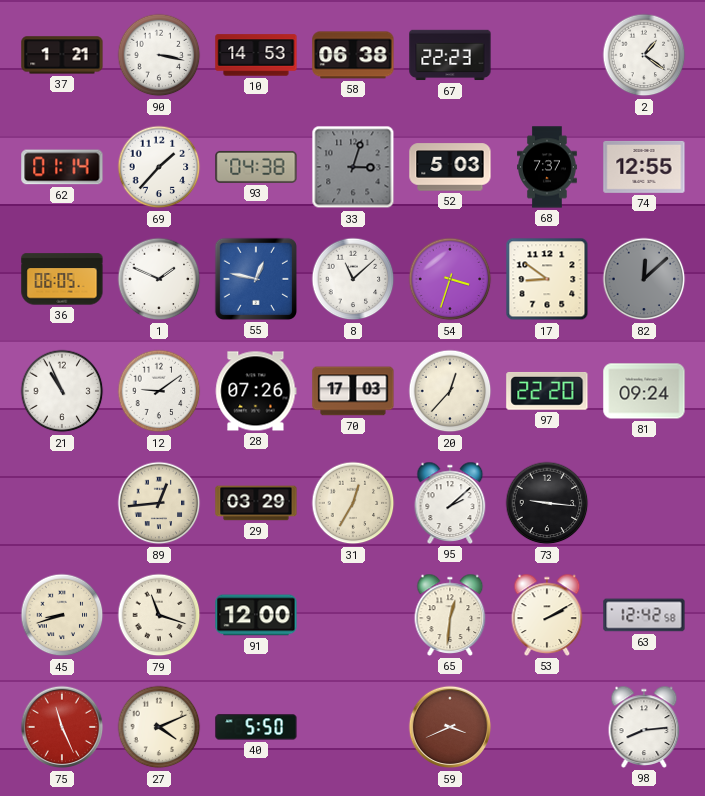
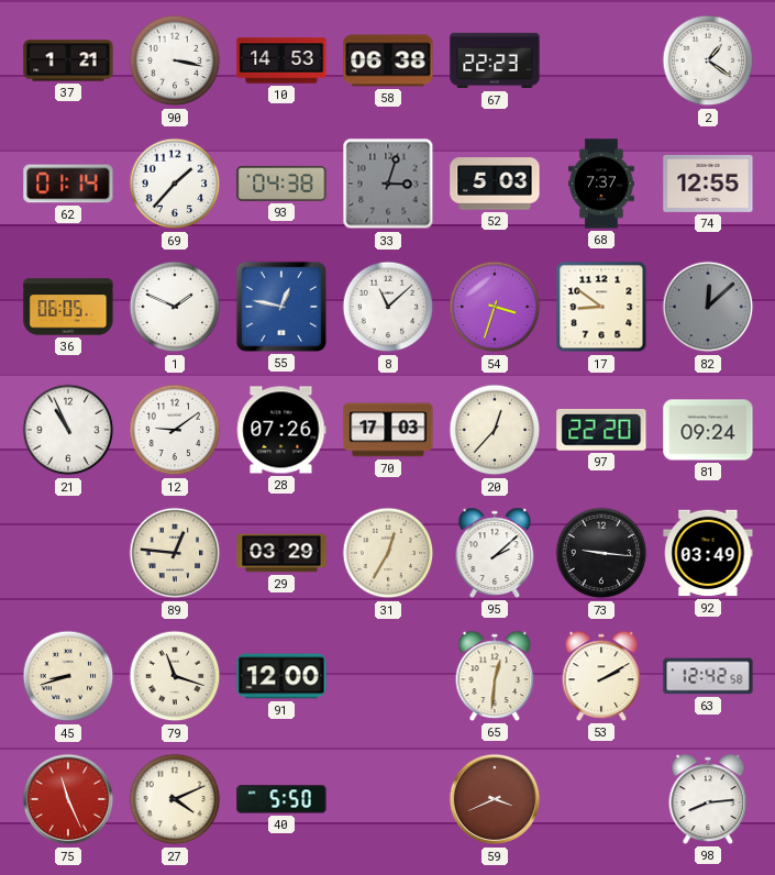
89: 12:44 -> 12:46
92: none -> 03:49
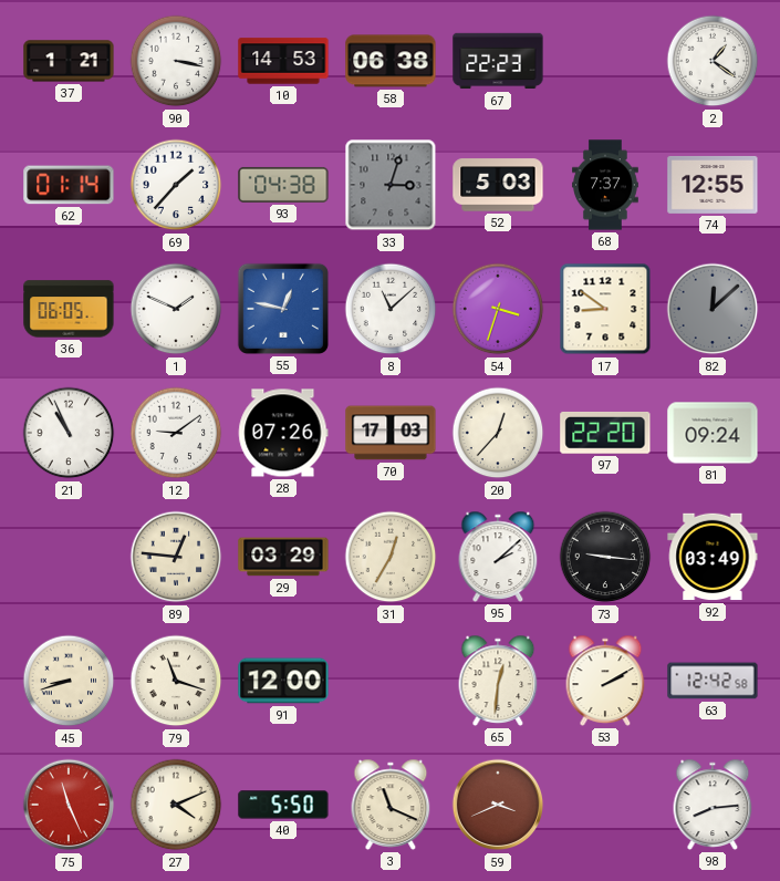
3: none -> 11:19
